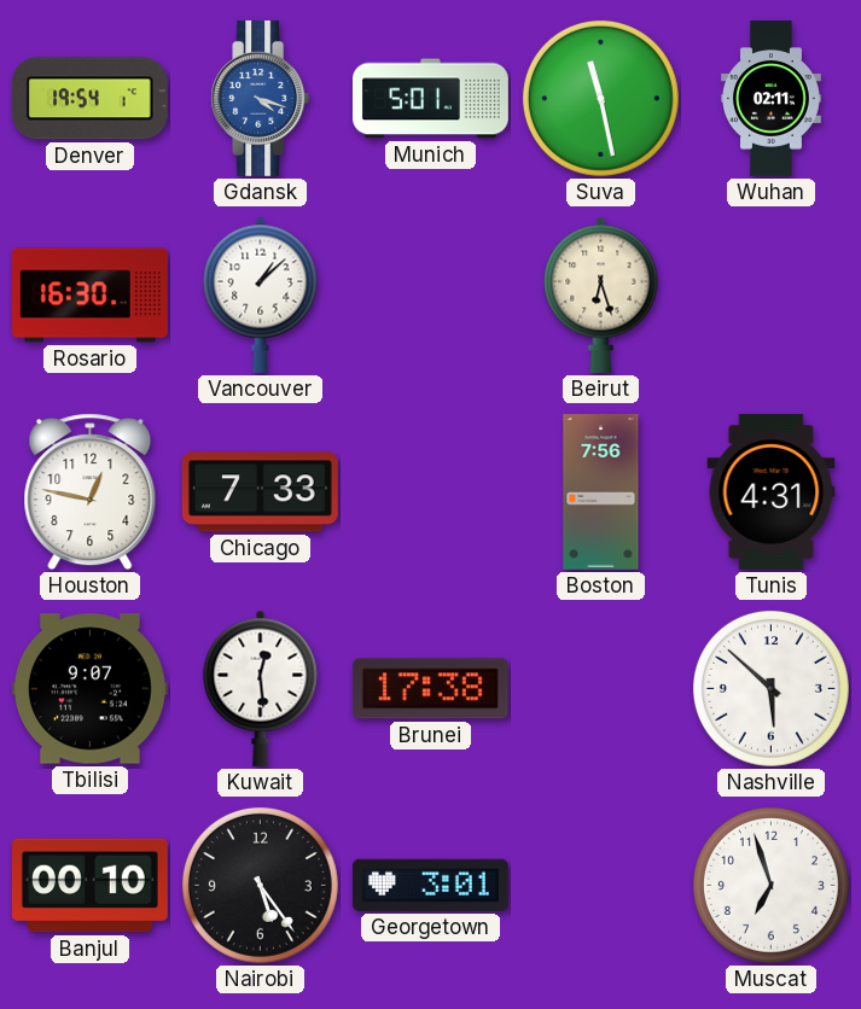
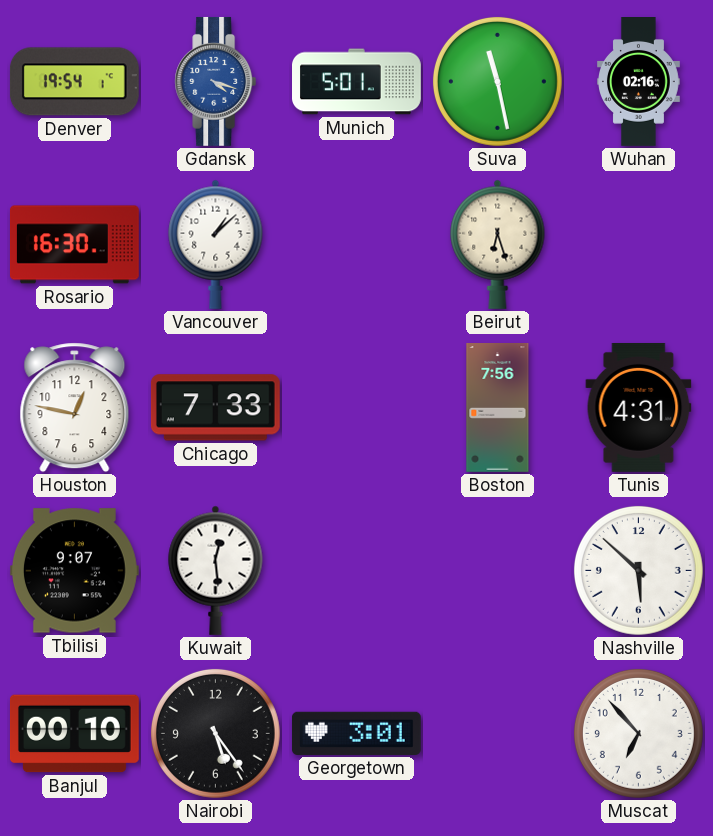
Wuhan: 02:11 -> 02:16
Brunei: 17:38 -> none
Muscat: 6:57 -> 6:53
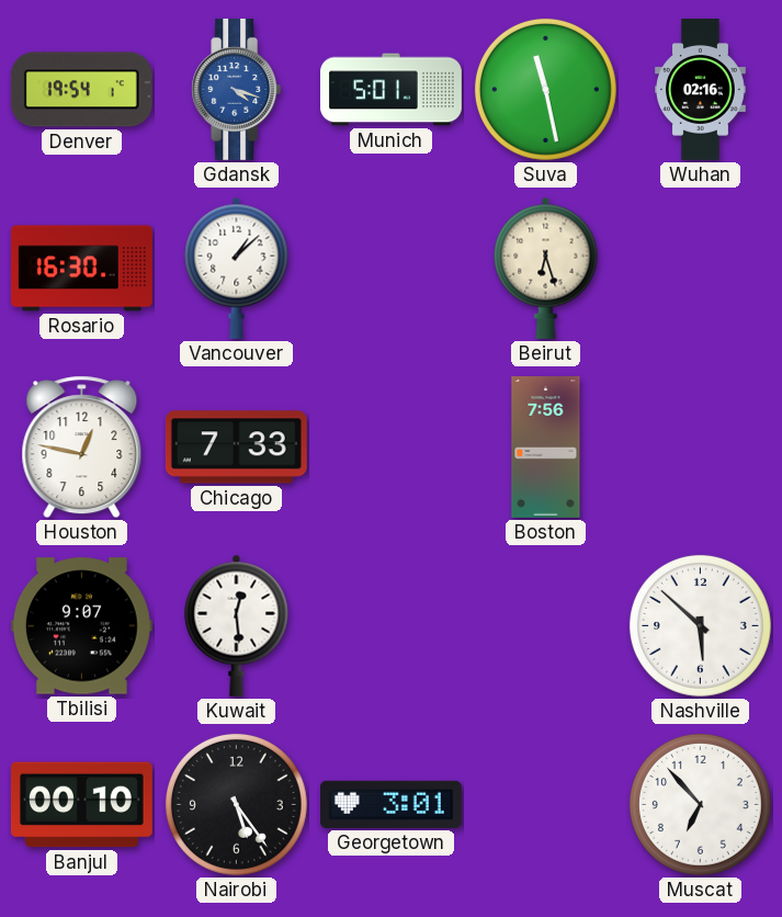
Tunis: 4:31 -> none
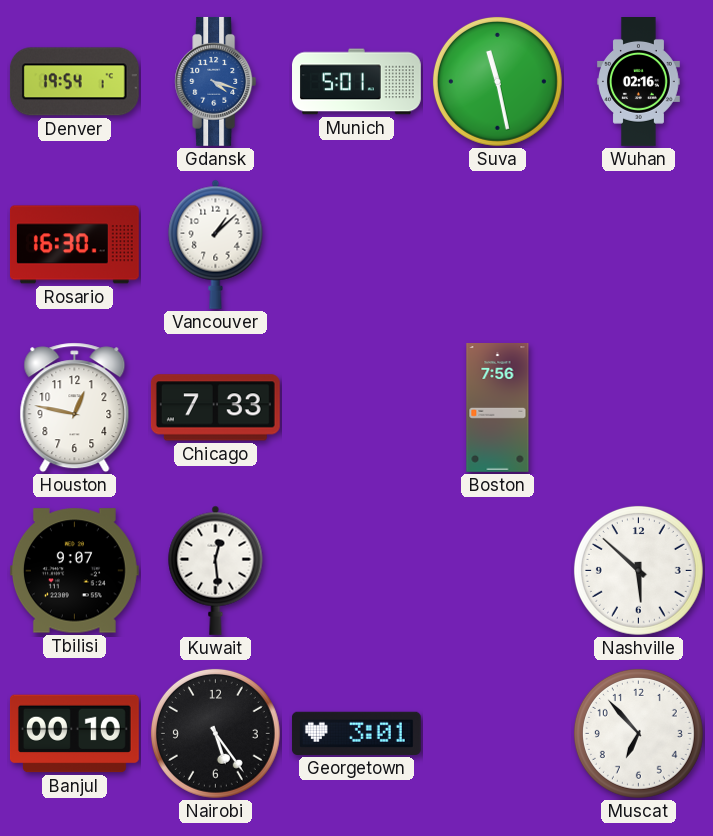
Beirut: 6:27 -> none
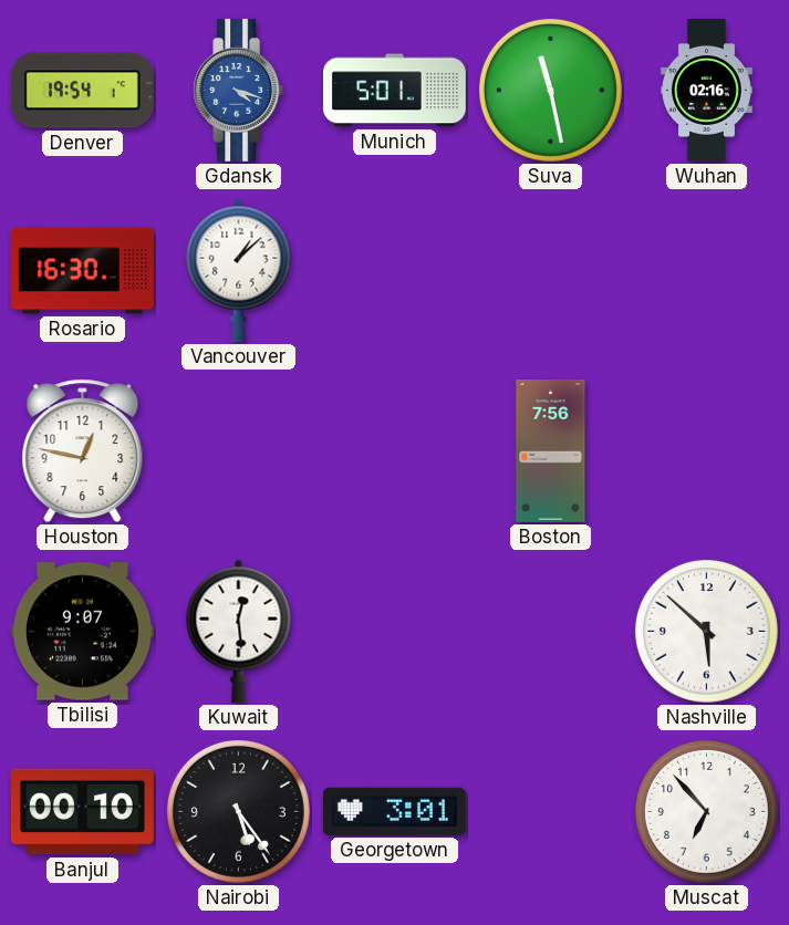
Chicago: 7:33 -> none
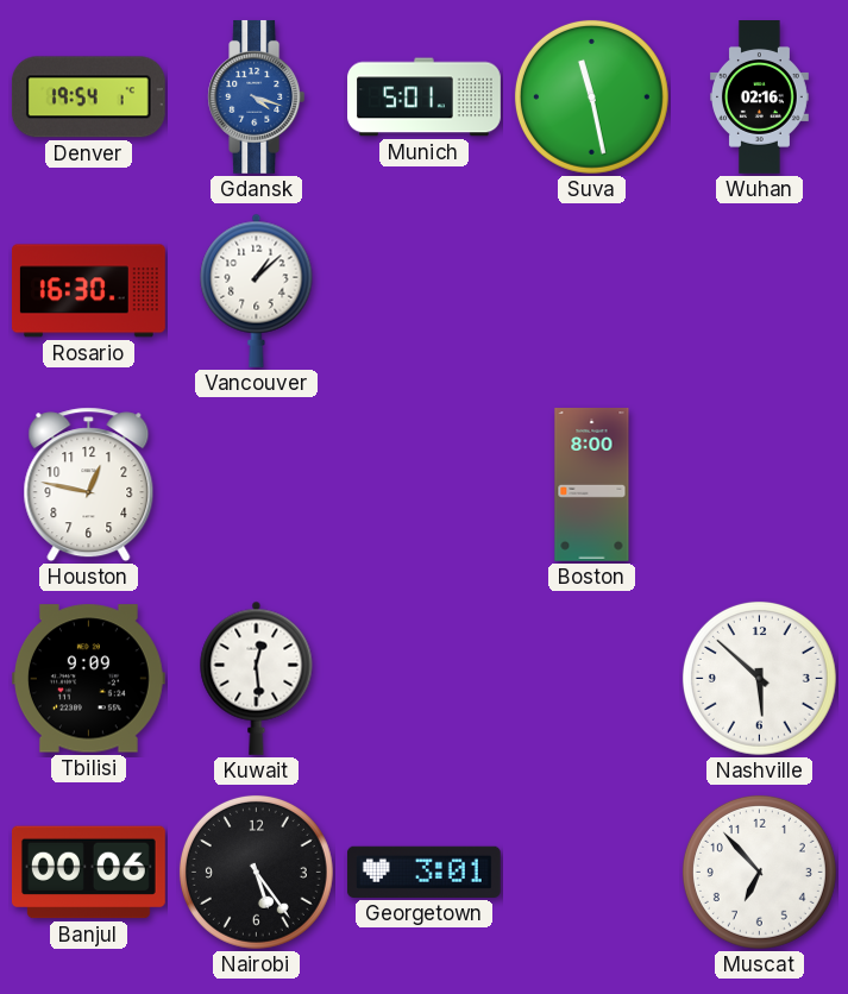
Boston: 7:56 -> 8:00
Tbilisi: 9:07 -> 9:09
Banjul: 00:10 -> 00:06
